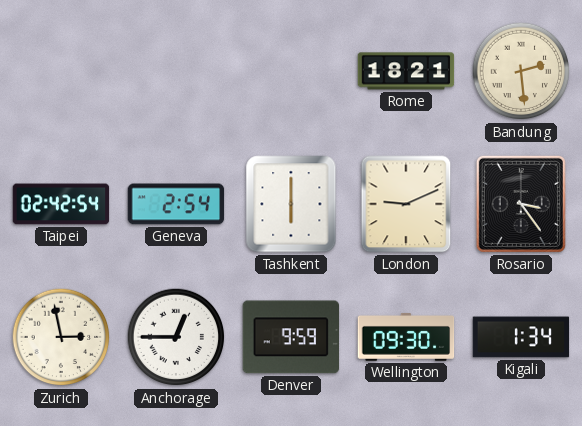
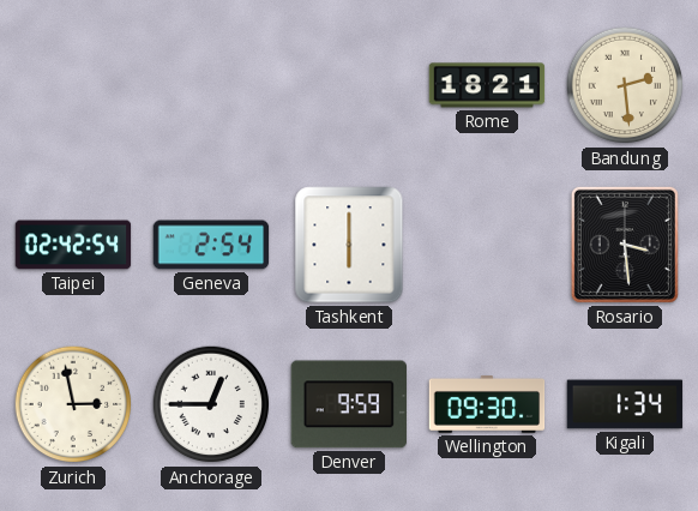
London: 9:11 -> none
Rosario: 3:24 -> 3:29
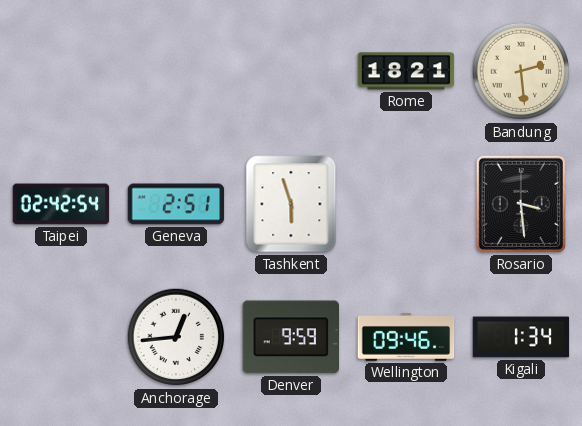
Geneva: 2:54 -> 2:51
Tashkent: 6:00 -> 5:57
Zurich: 2:58 -> none
Anchorage: 12:45 -> 12:44
Wellington: 09:30 -> 09:46
